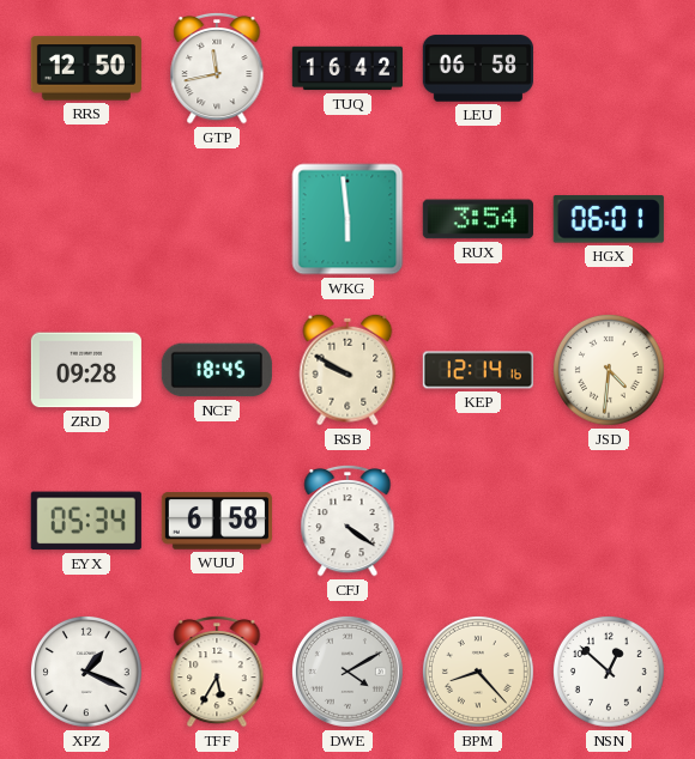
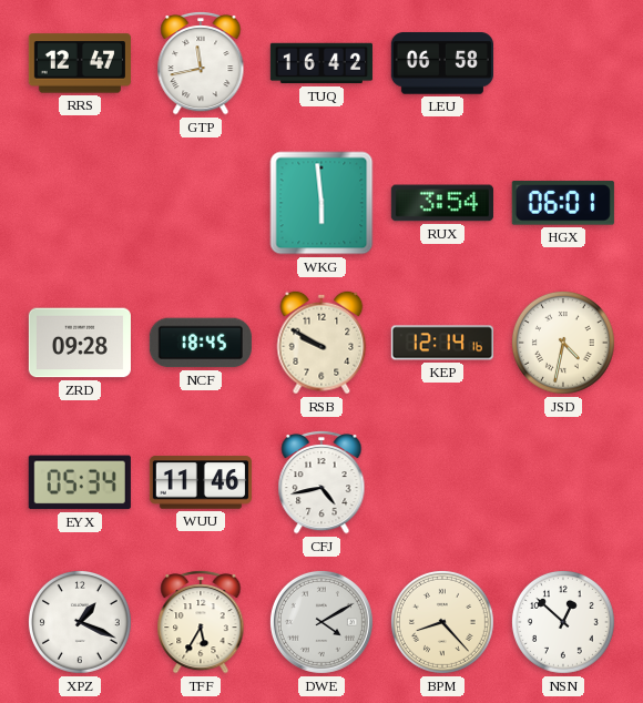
RRS: 12:50 -> 12:47
JSD: 4:31 -> 4:32
WUU: 6:58 -> 11:46
CFJ: 4:21 -> 4:43
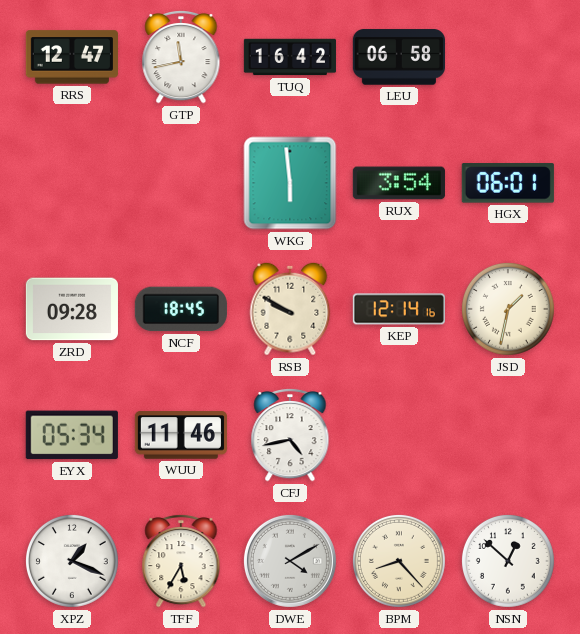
JSD: 4:32 -> 1:32
